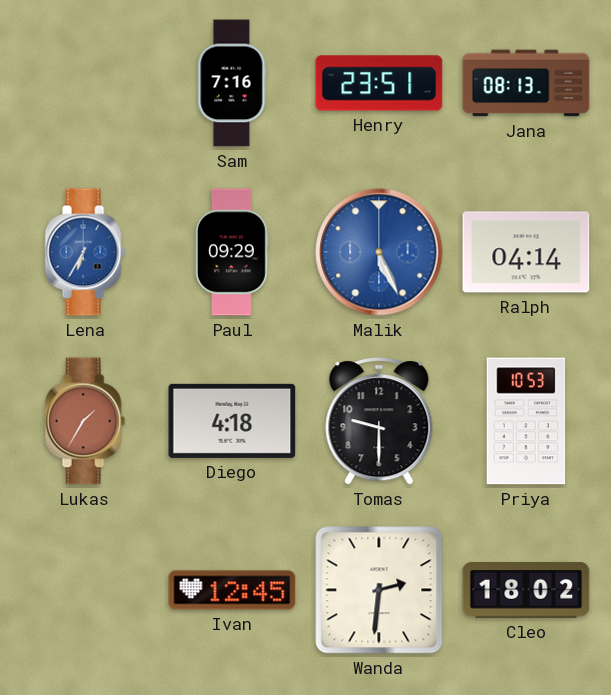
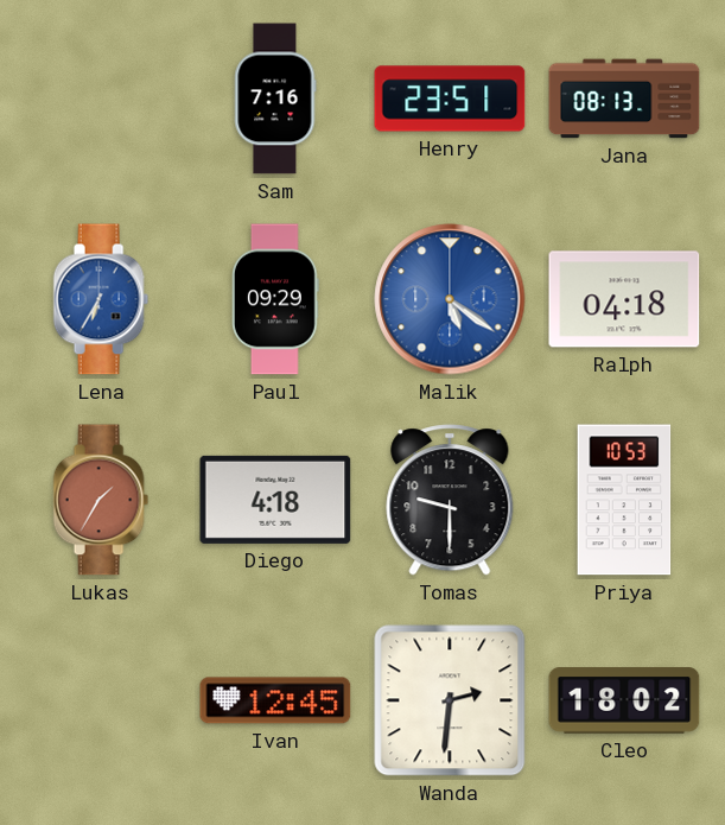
Malik: 5:26 -> 5:21
Ralph: 04:14 -> 04:18
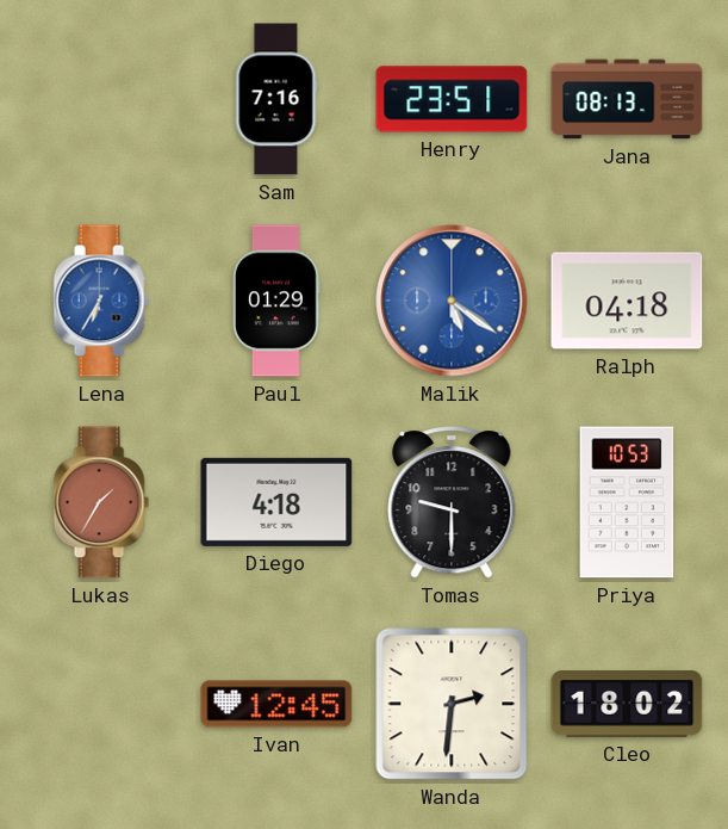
Paul: 09:29 -> 01:29
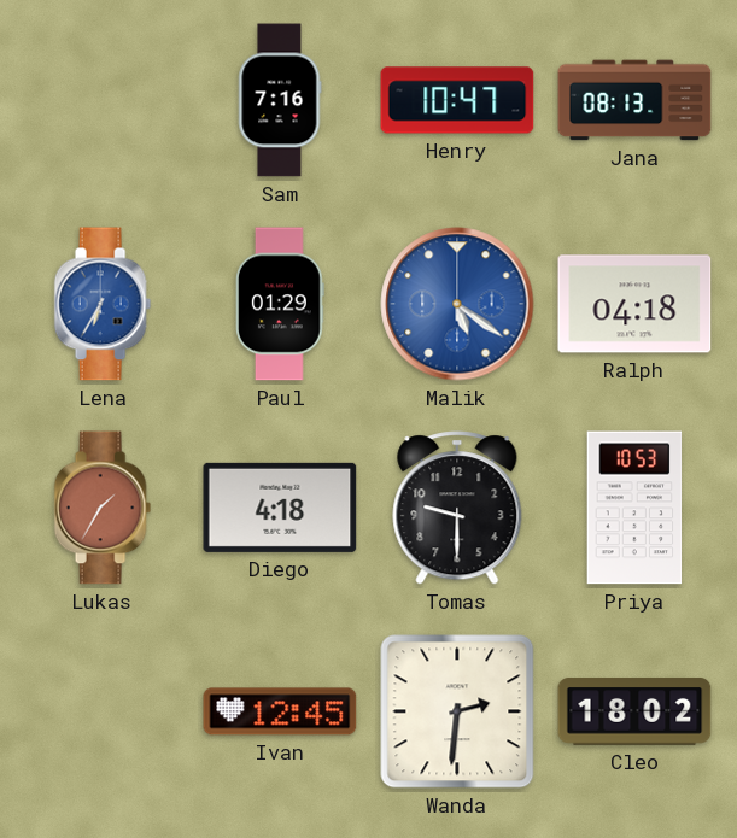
Henry: 23:51 -> 10:47
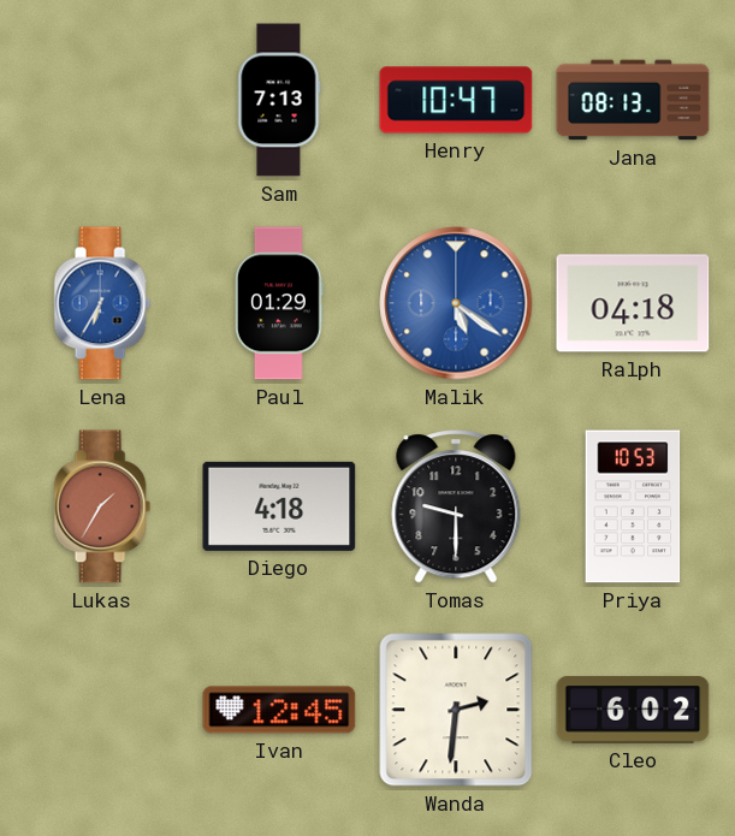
Sam: 7:16 -> 7:13
Cleo: 18:02 -> 6:02
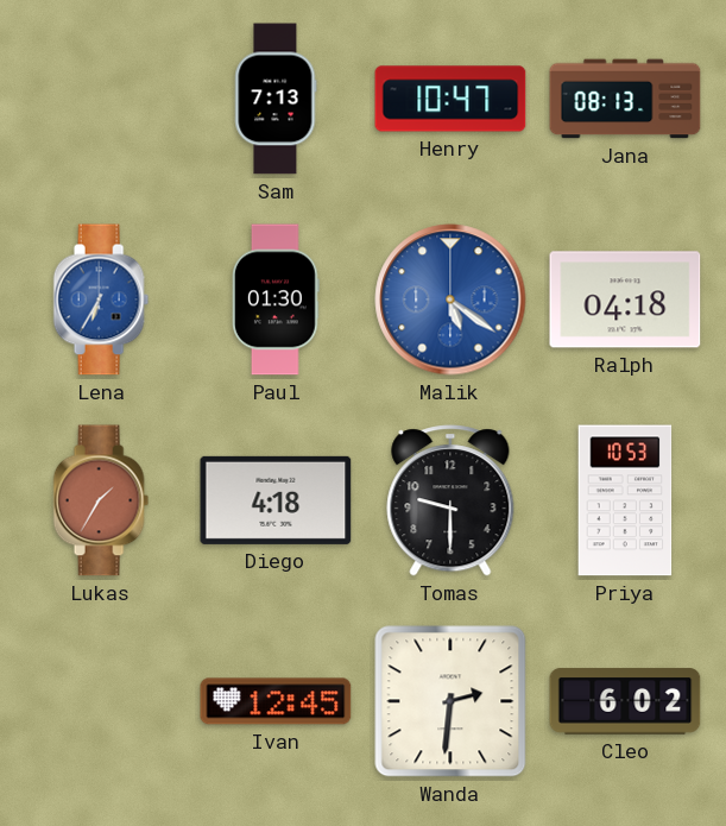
Paul: 01:29 -> 01:30
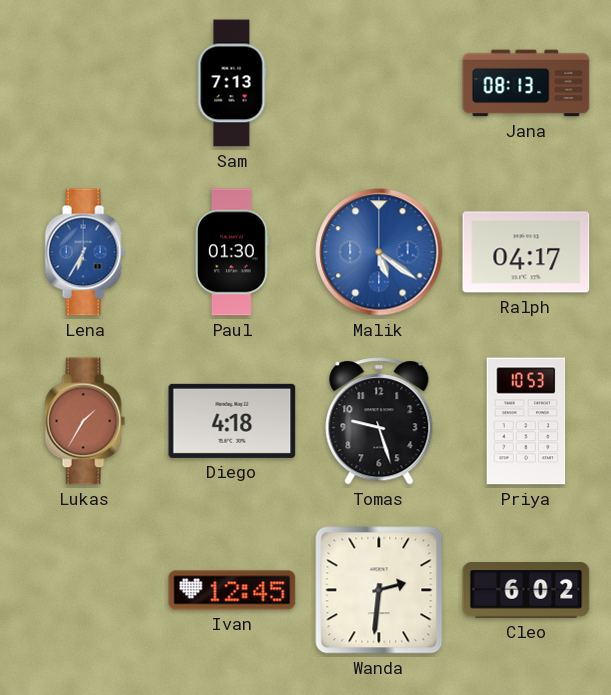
Henry: 10:47 -> none
Ralph: 04:18 -> 04:17
Tomas: 9:30 -> 9:27
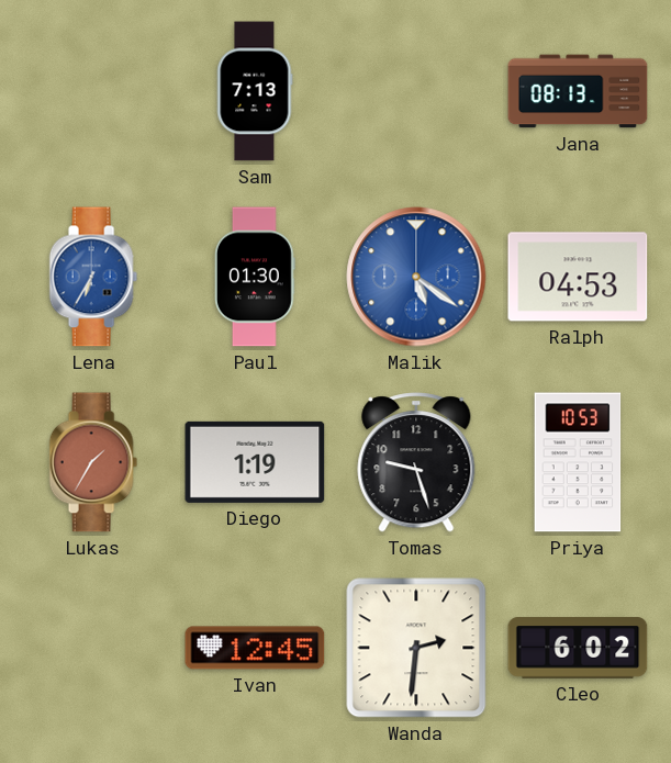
Ralph: 04:17 -> 04:53
Diego: 4:18 -> 1:19
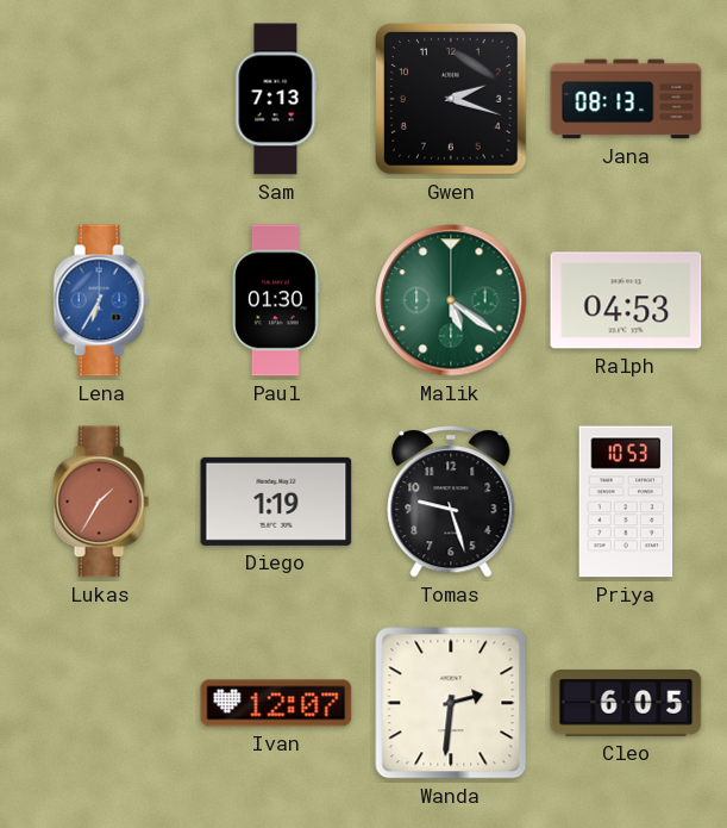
Gwen: none -> 2:18
Malik dial: blue -> green
Ivan: 12:45 -> 12:07
Cleo: 6:02 -> 6:05
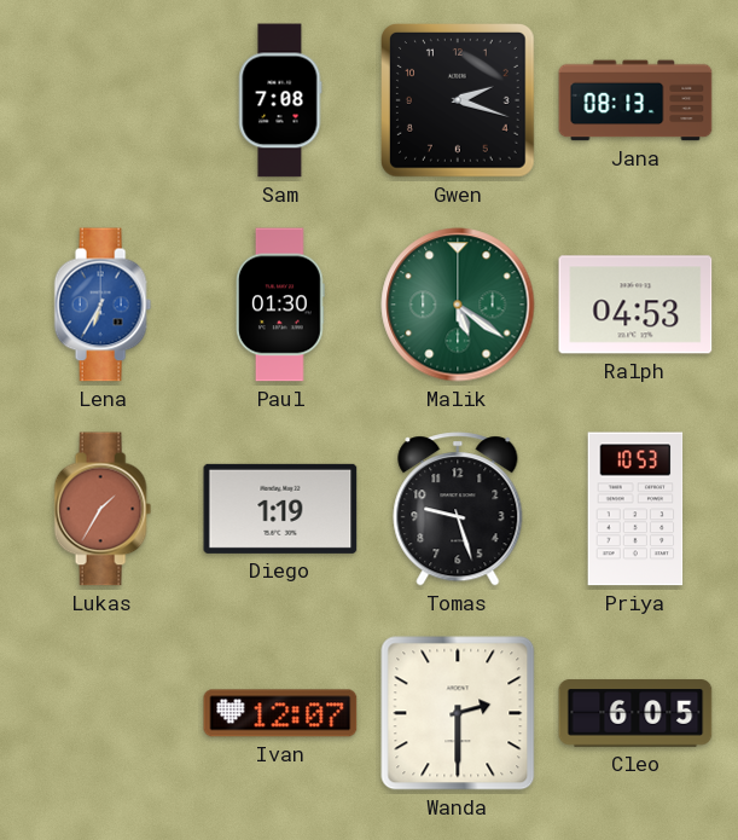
Sam: 7:13 -> 7:08
Wanda: 2:31 -> 2:30
